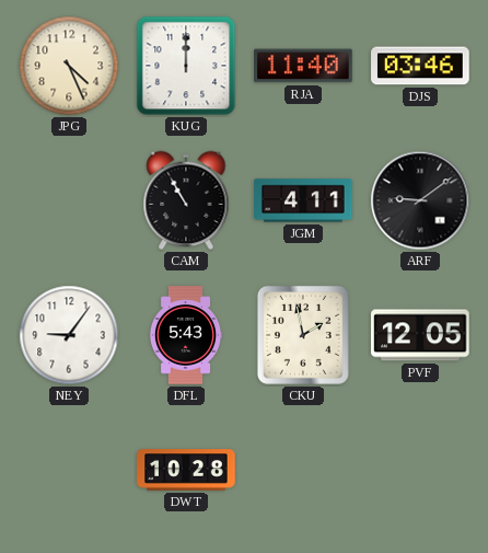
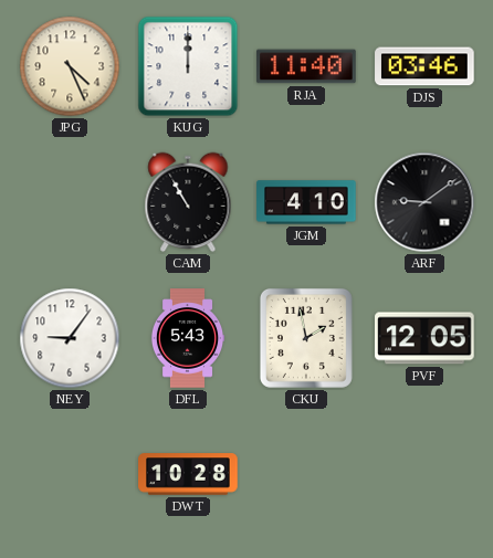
JGM: 4:11 -> 4:10
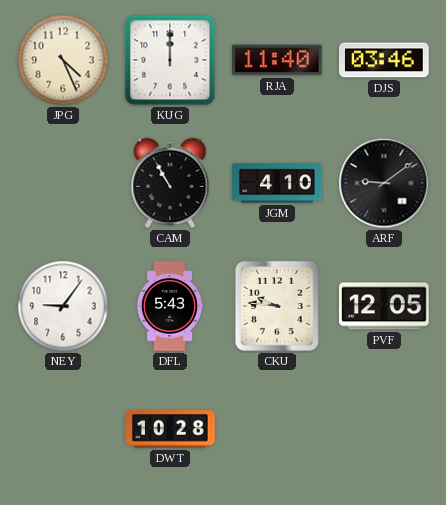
CKU: 1:58 -> 9:46
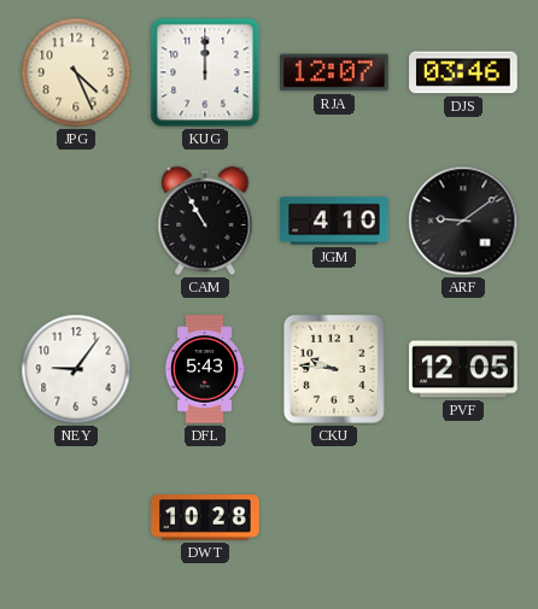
RJA: 11:40 -> 12:07
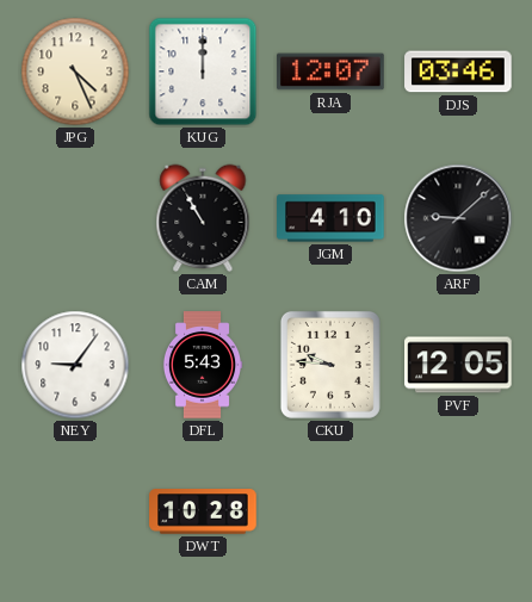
ARF: 9:09 -> 9:08
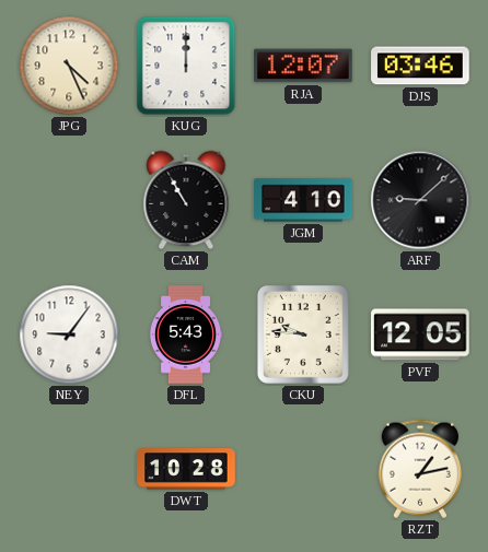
RZT: none -> 1:13
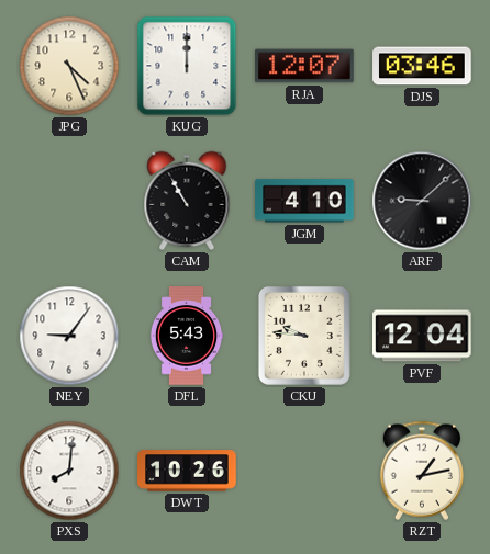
PVF: 12:05 -> 12:04
PXS: none -> 8:01
DWT: 10:28 -> 10:26
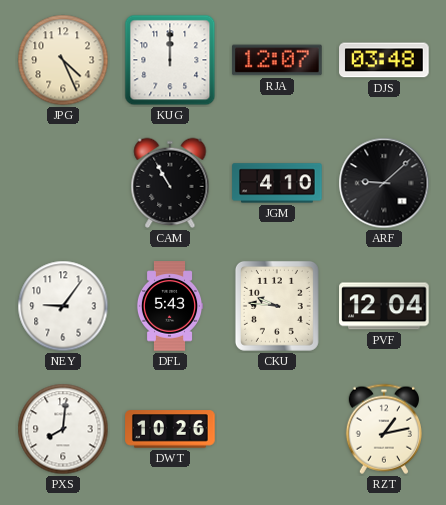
DJS: 03:46 -> 03:48
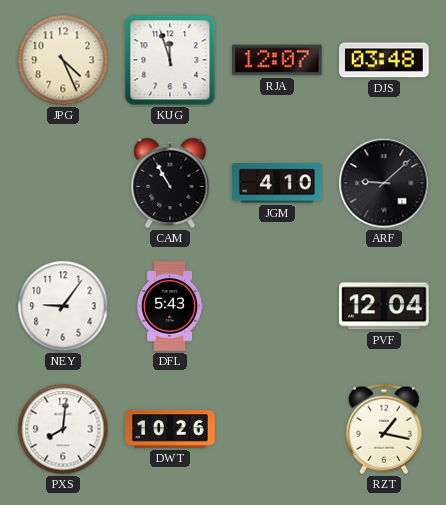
KUG: 12:00 -> 11:57
CKU: 9:46 -> none
RZT: 1:13 -> 1:17
